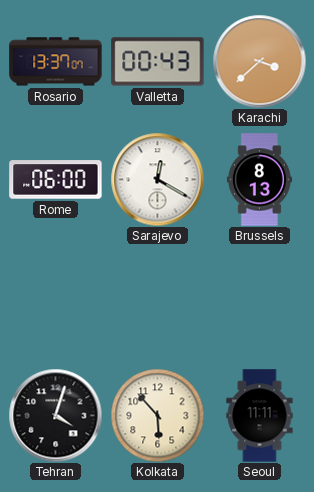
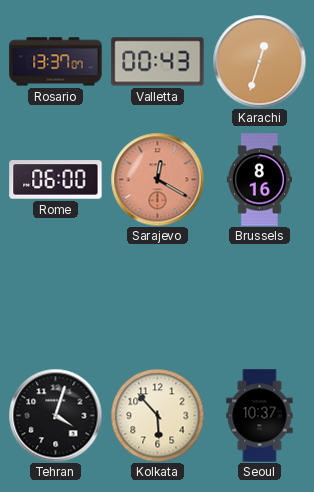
Karachi: 3:38 -> 12:33
Sarajevo dial: white -> salmon
Brussels: 8:13 -> 8:16
Seoul: 11:11 -> 10:37
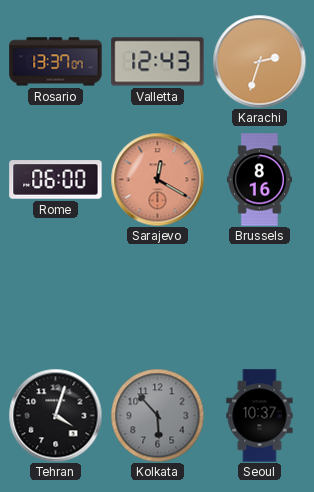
Valletta: 00:43 -> 12:43
Karachi: 12:33 -> 2:33
Kolkata dial: cream -> grey
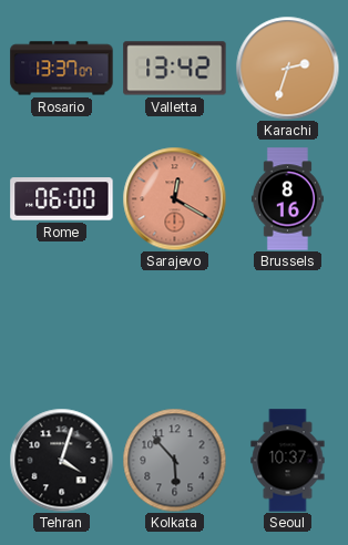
Valletta: 12:43 -> 13:42
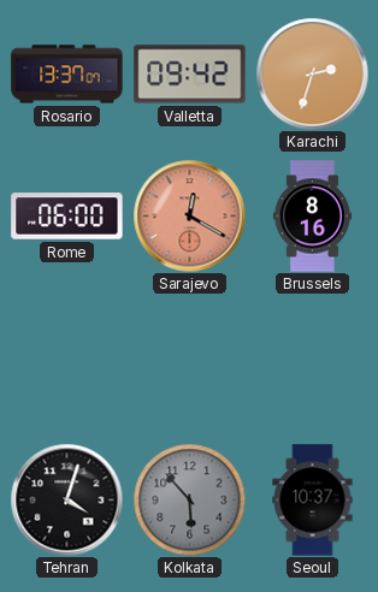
Valletta: 13:42 -> 09:42
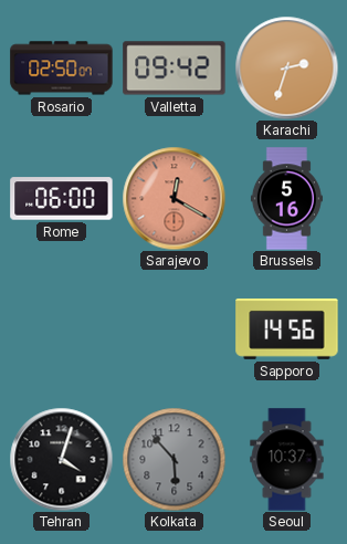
Rosario: 13:37 -> 02:50
Brussels: 8:16 -> 5:16
Sapporo: none -> 14:56
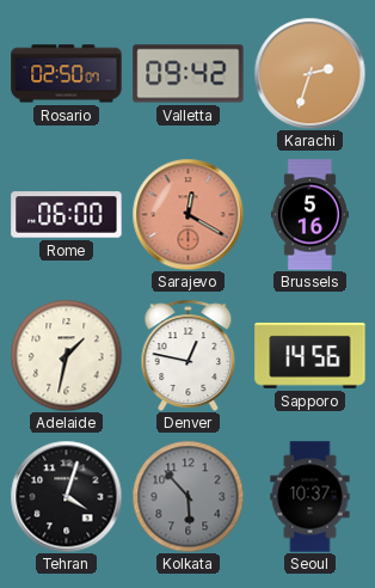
Adelaide: none -> 1:32
Denver: none -> 12:47
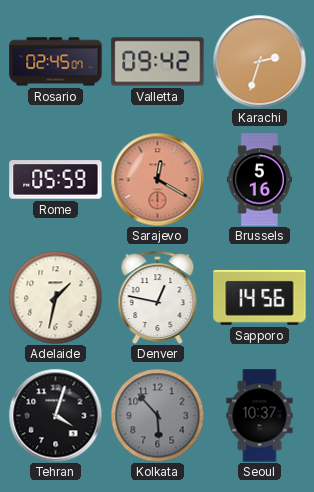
Rosario: 02:50 -> 02:45
Rome: 06:00 -> 05:59
